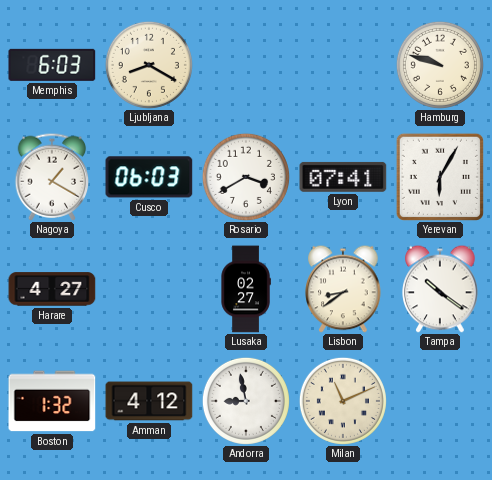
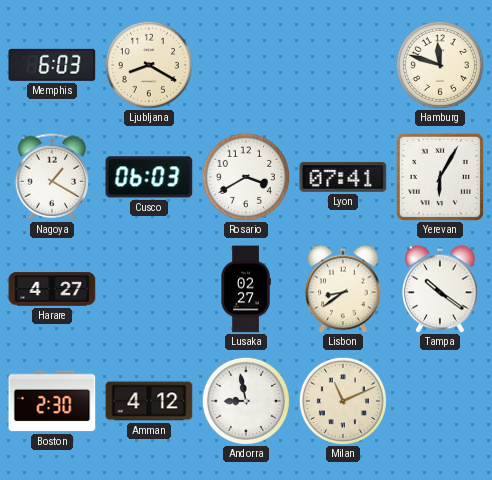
Hamburg: 9:48 -> 11:48
Boston: 1:32 -> 2:30
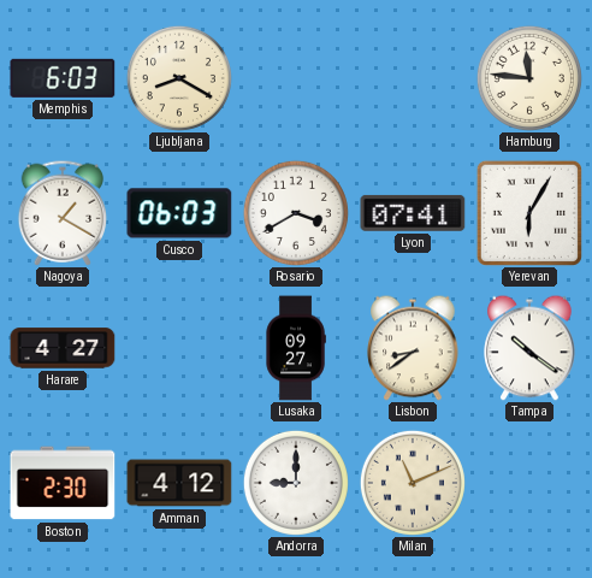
Hamburg: 11:48 -> 11:46
Lusaka: 02:27 -> 09:27
Andorra: 8:58 -> 9:00
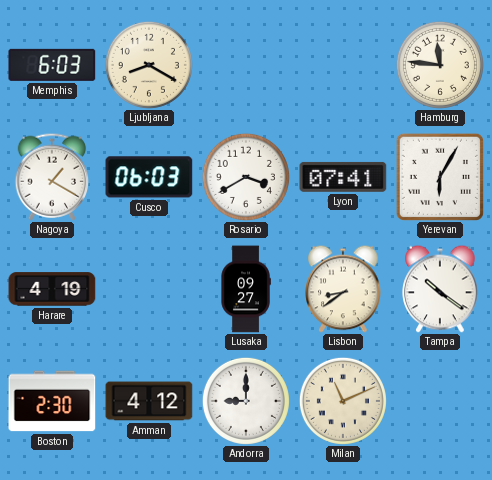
Harare: 4:27 -> 4:19
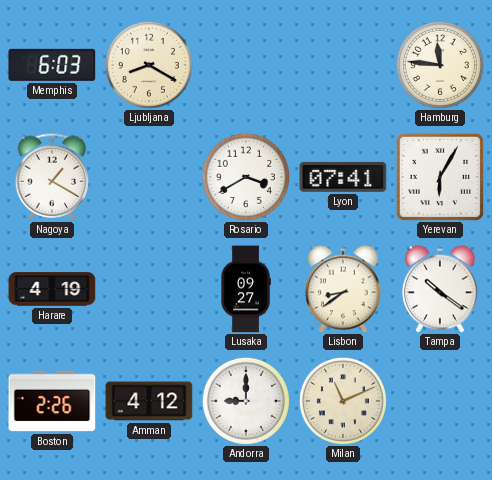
Cusco: 06:03 -> none
Boston: 2:30 -> 2:26
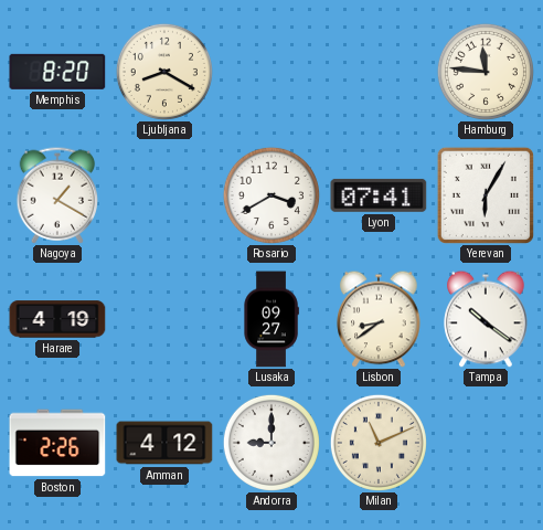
Memphis: 6:03 -> 8:20
